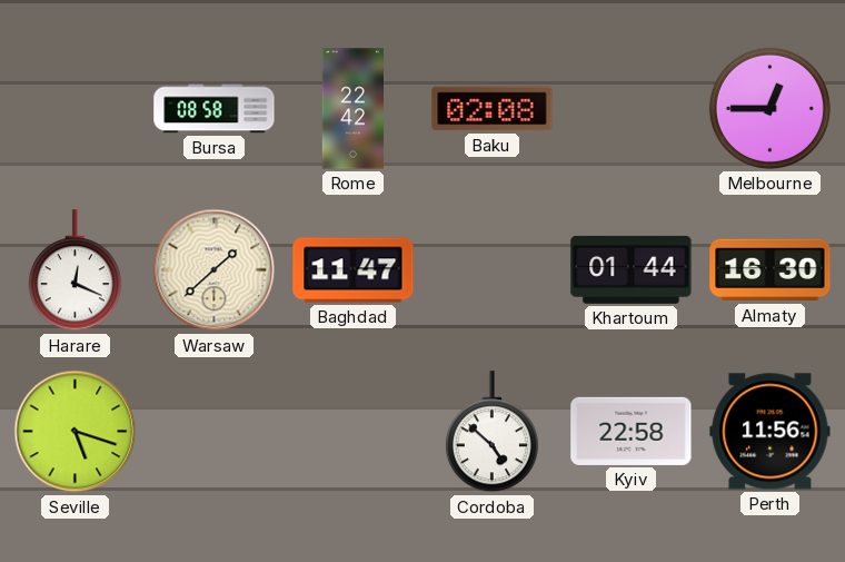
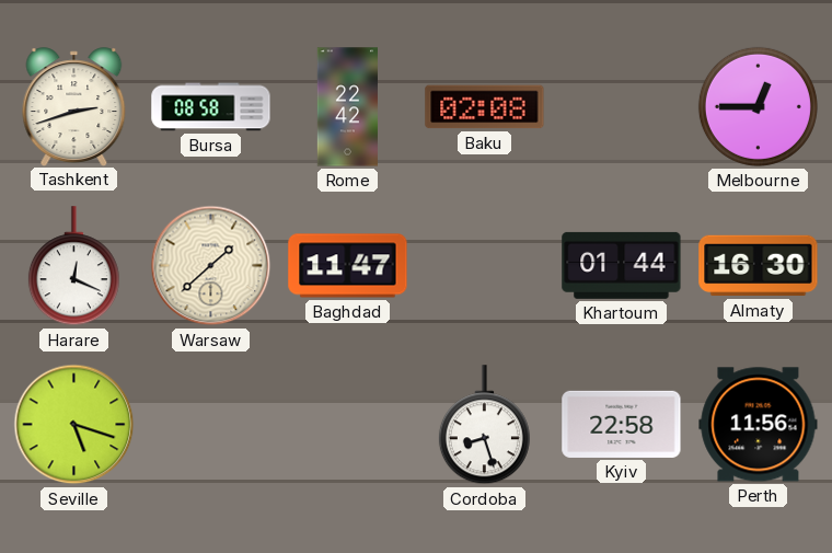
Tashkent: none -> 2:42
Cordoba: 4:52 -> 8:27
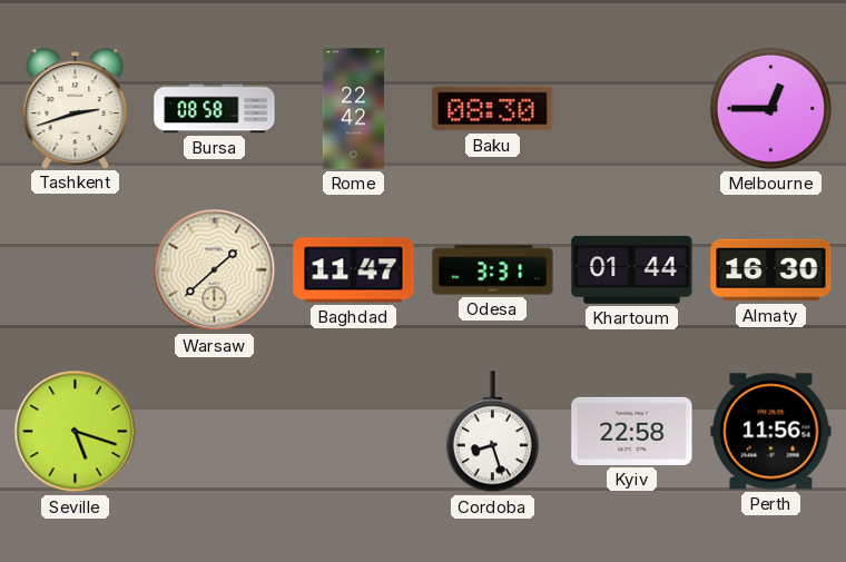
Baku: 02:08 -> 08:30
Harare: 12:19 -> none
Odesa: none -> 3:31
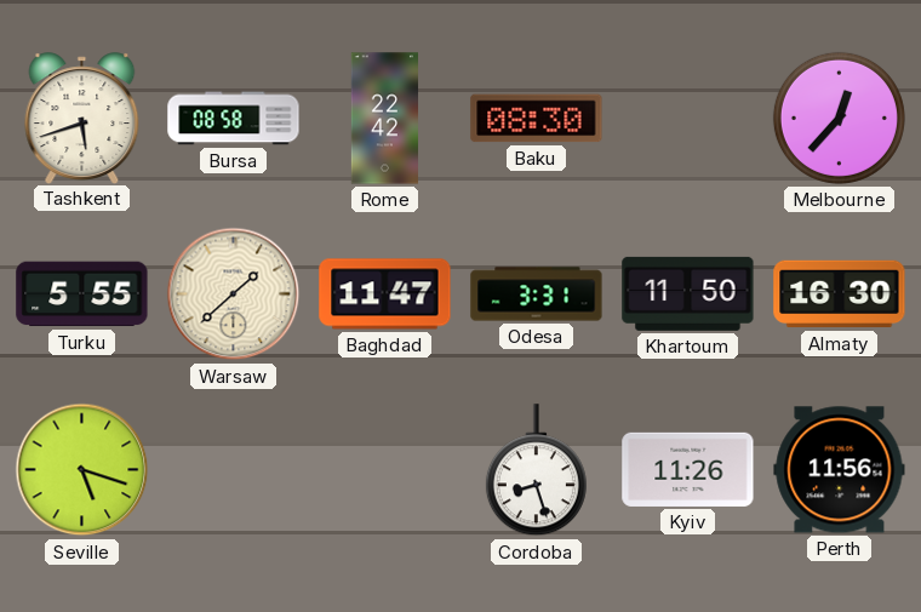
Tashkent: 2:42 -> 5:42
Melbourne: 12:45 -> 12:37
Turku: none -> 5:55
Khartoum: 01:44 -> 11:50
Kyiv: 22:58 -> 11:26
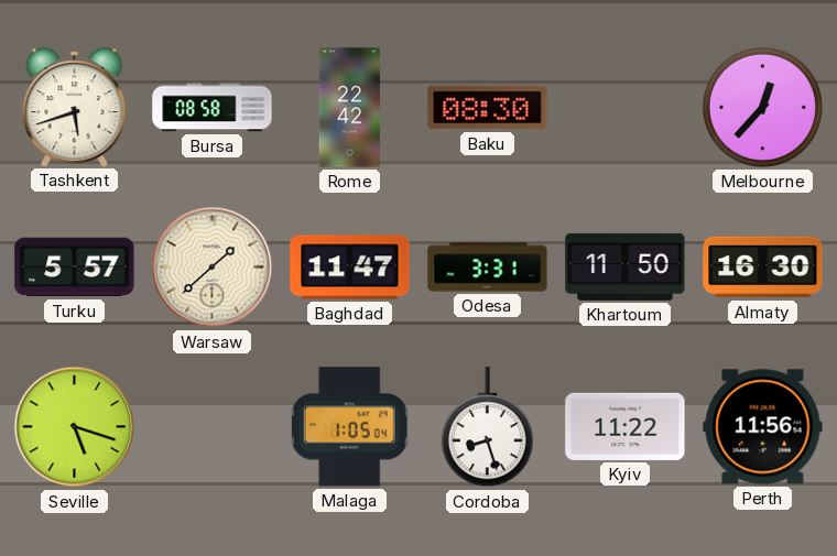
Turku: 5:55 -> 5:57
Malaga: none -> 1:05
Kyiv: 11:26 -> 11:22
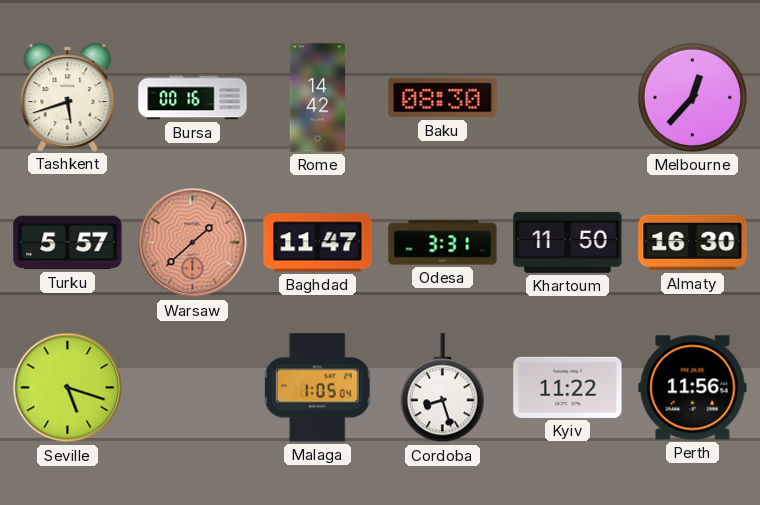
Bursa: 08:58 -> 00:16
Rome: 22:42 -> 14:42
Warsaw dial: cream -> salmon
